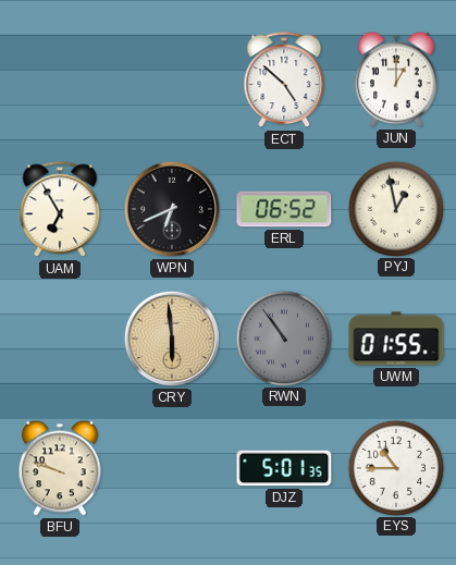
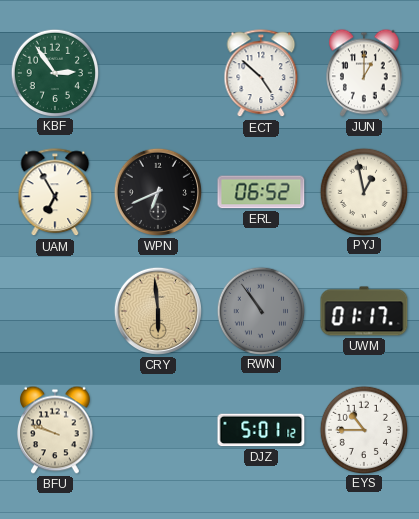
KBF: none -> 2:54
UWM: 01:55 -> 01:17
DJZ: 5:01:35 -> 5:01:12
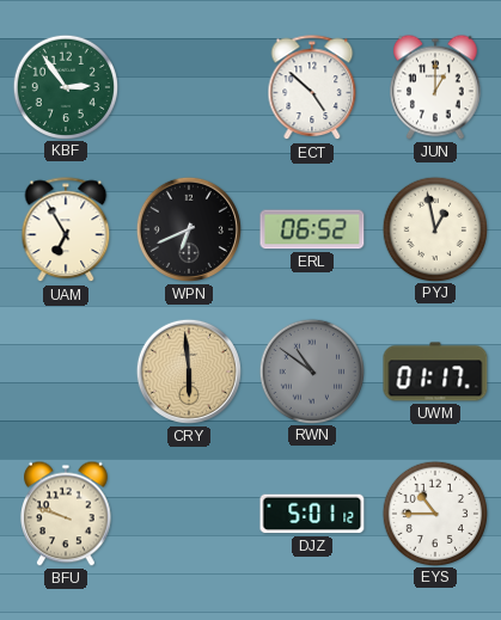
RWN: 10:54 -> 10:51
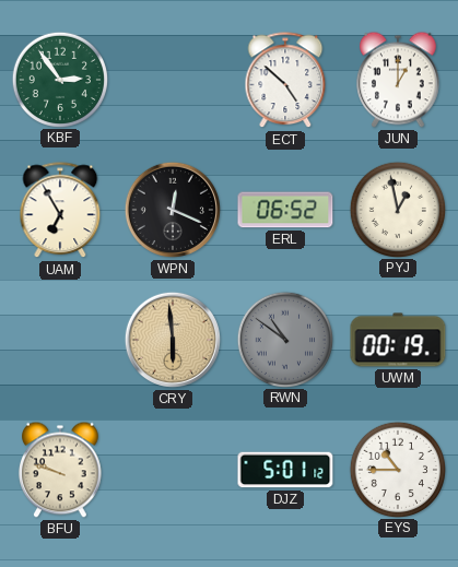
WPN: 6:41 -> 12:19
UWM: 01:17 -> 00:19
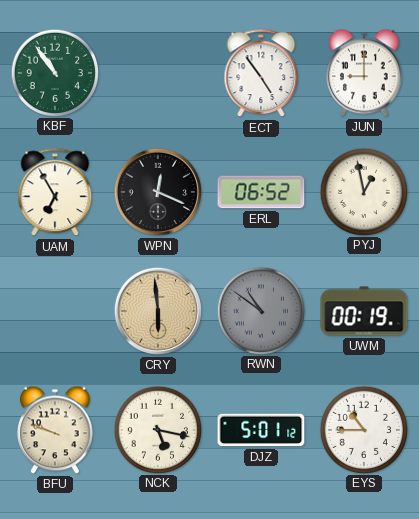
KBF: 2:54 -> 10:54
ECT: 4:52 -> 4:54
JUN: 1:00 -> 9:00
NCK: none -> 5:17
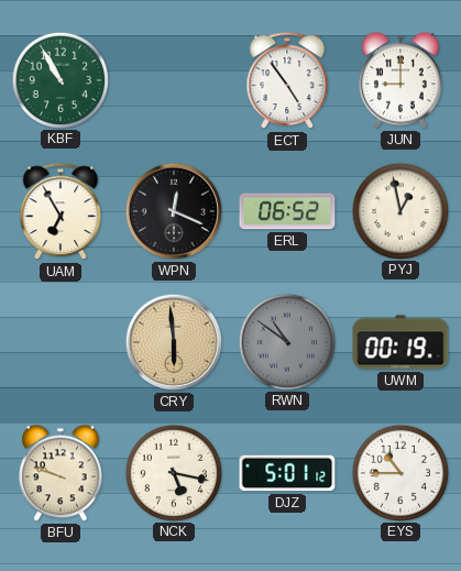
KBF: 10:54 -> 10:55
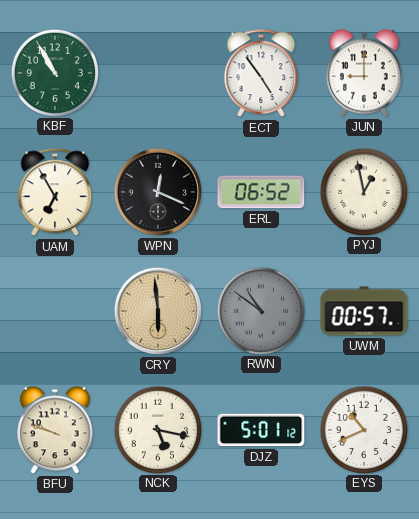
UWM: 00:19 -> 00:57
EYS: 10:45 -> 10:41
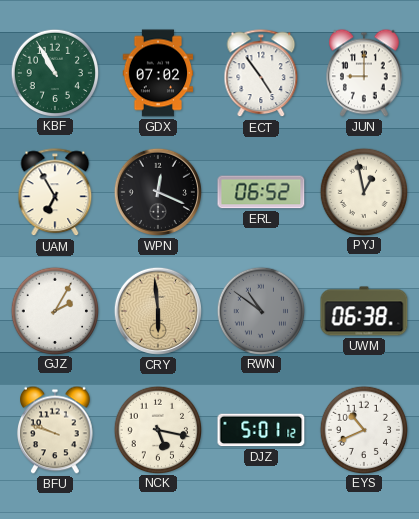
GDX: none -> 07:02
GJZ: none -> 2:05
UWM: 00:57 -> 06:38
